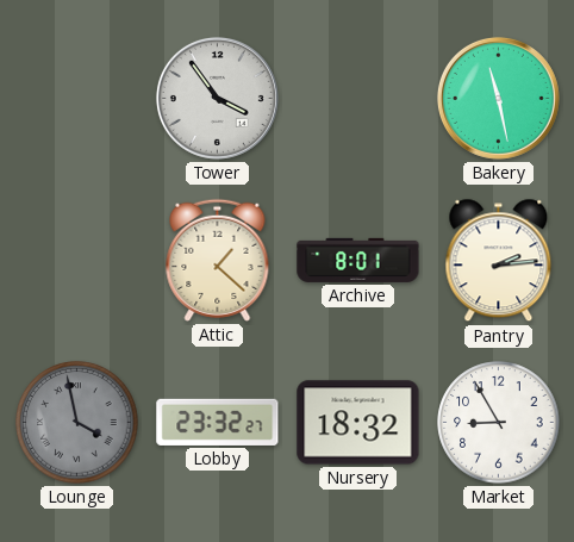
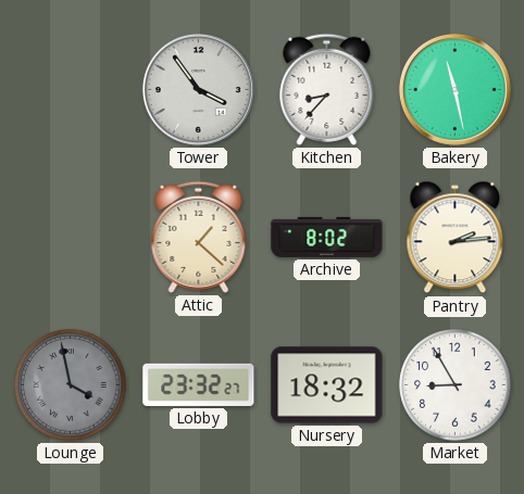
Kitchen: none -> 8:37
Archive: 8:01 -> 8:02
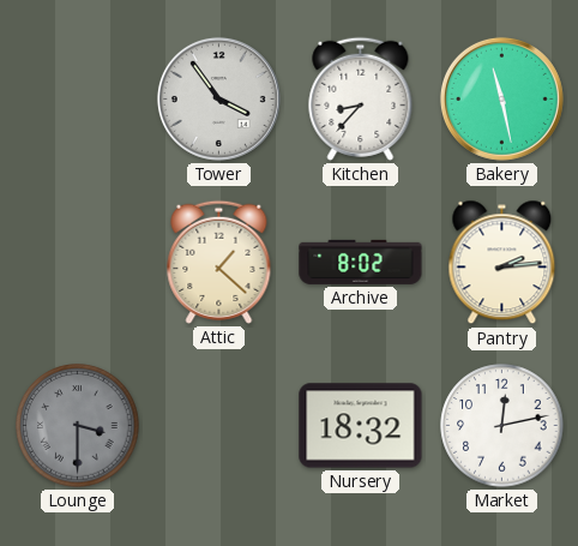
Lounge: 3:58 -> 3:30
Lobby: 23:32 -> none
Market: 8:55 -> 12:13
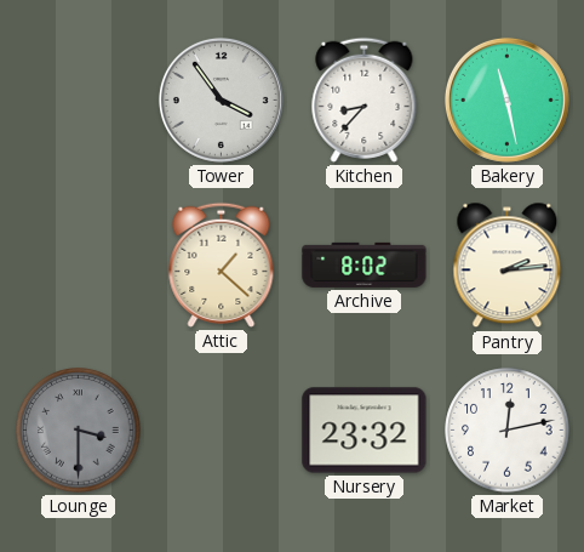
Nursery: 18:32 -> 23:32
